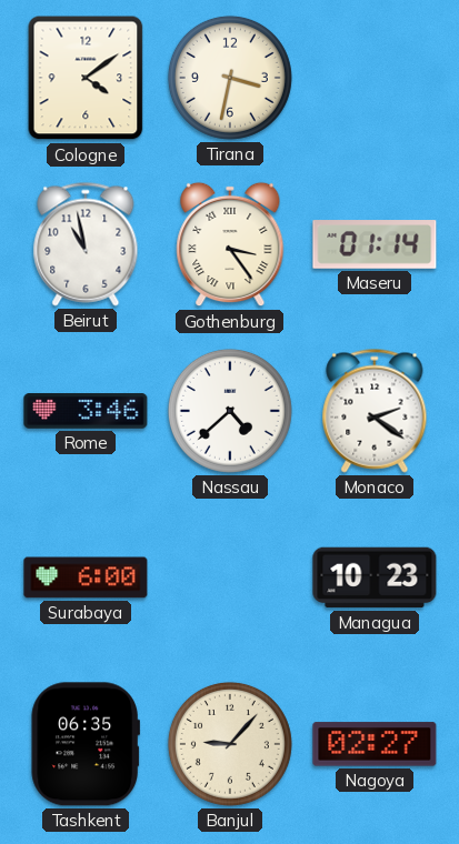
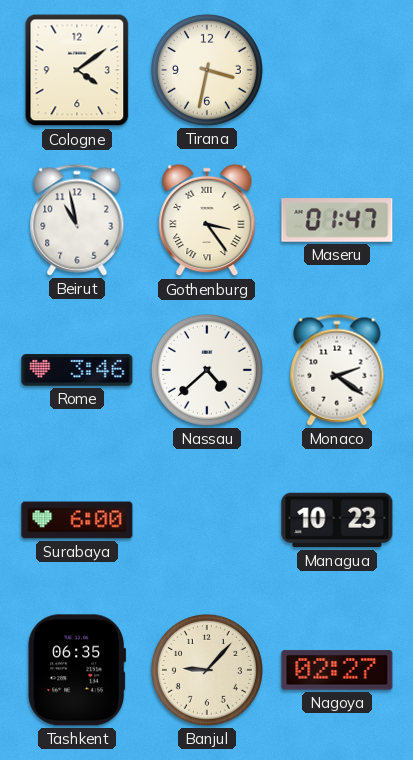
Maseru: 01:14 -> 01:47
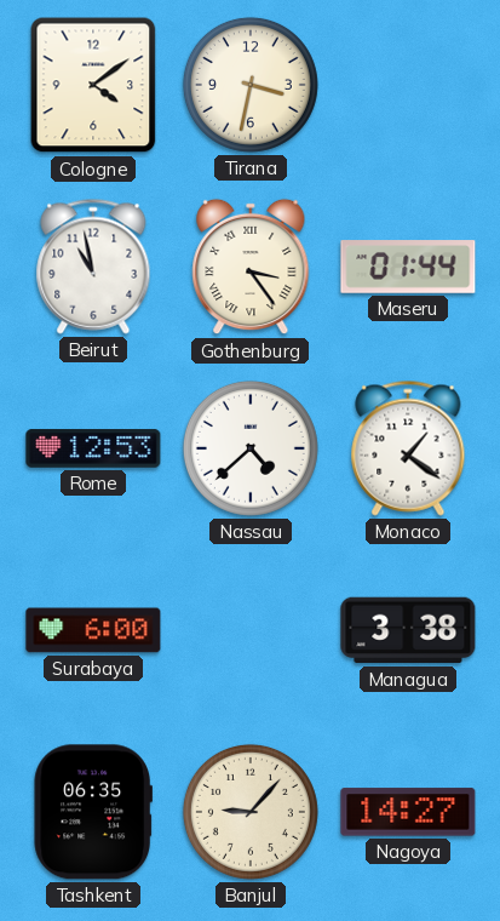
Maseru: 01:47 -> 01:44
Rome: 3:46 -> 12:53
Monaco: 2:21 -> 1:21
Managua: 10:23 -> 3:38
Nagoya: 02:27 -> 14:27
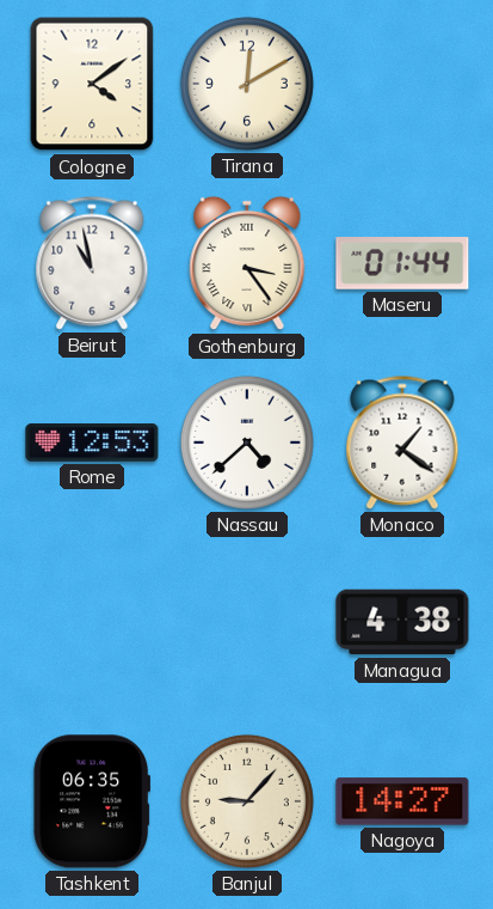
Tirana: 3:32 -> 12:10
Surabaya: 6:00 -> none
Managua: 3:38 -> 4:38
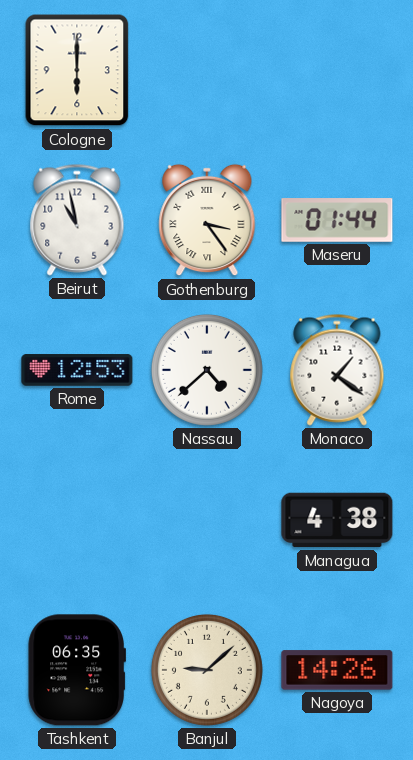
Cologne: 4:09 -> 6:00
Tirana: 12:10 -> none
Banjul: 9:07 -> 9:08
Nagoya: 14:27 -> 14:26
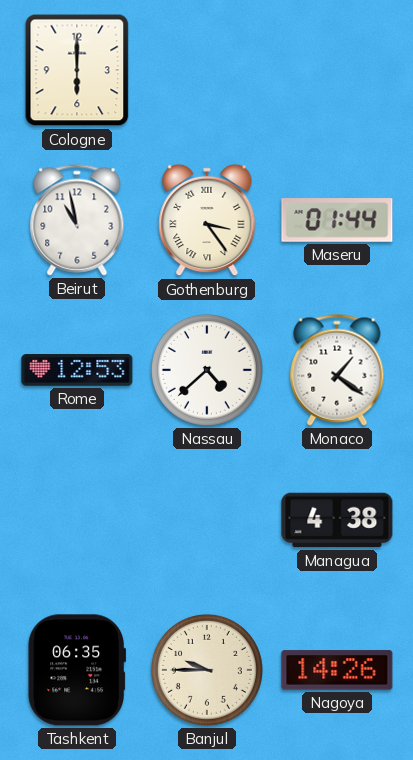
Banjul: 9:08 -> 9:45
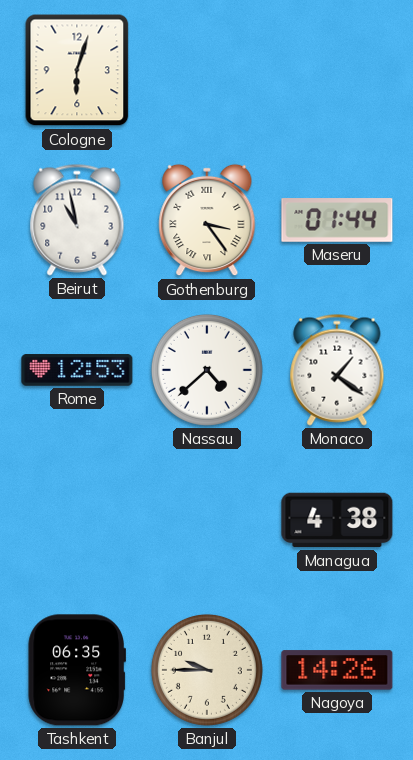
Cologne: 6:00 -> 6:03
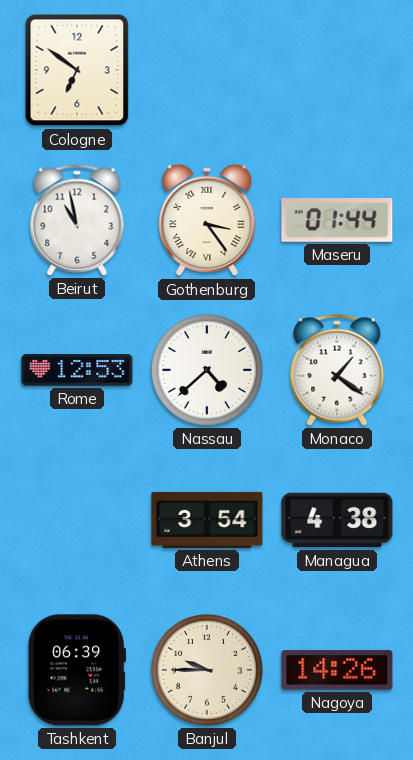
Cologne: 6:03 -> 6:51
Athens: none -> 3:54
Tashkent: 06:35 -> 06:39
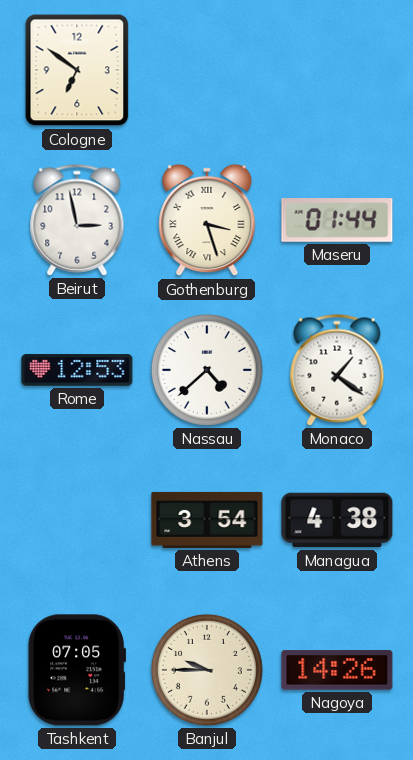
Beirut: 10:58 -> 2:58
Gothenburg: 3:24 -> 3:27
Tashkent: 06:39 -> 07:05
